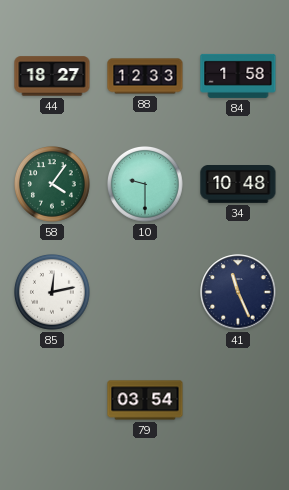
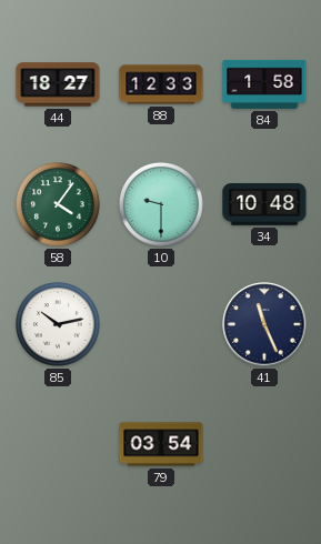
85: 12:13 -> 10:13
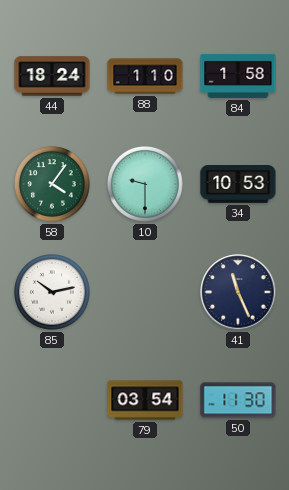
44: 18:27 -> 18:24
88: 12:33 -> 1:10
34: 10:48 -> 10:53
50: none -> 11:30
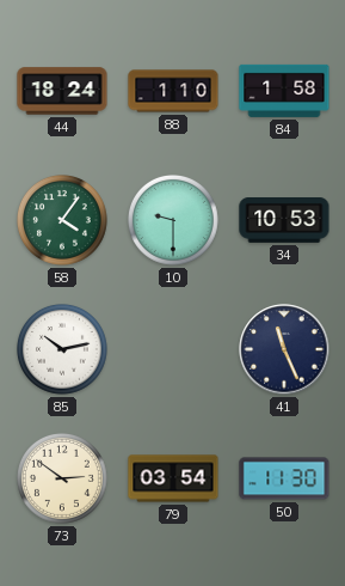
73: none -> 2:51
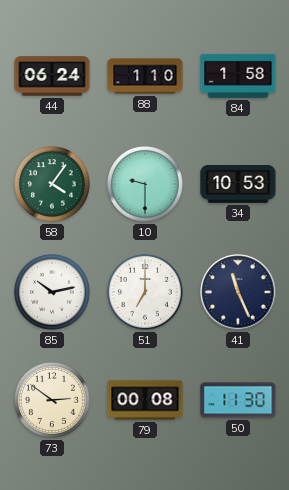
44: 18:24 -> 06:24
51: none -> 7:00
79: 03:54 -> 00:08
